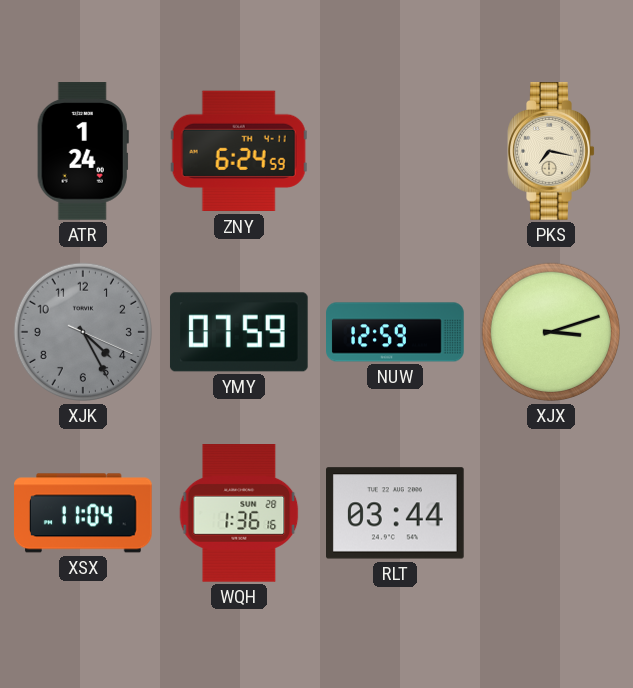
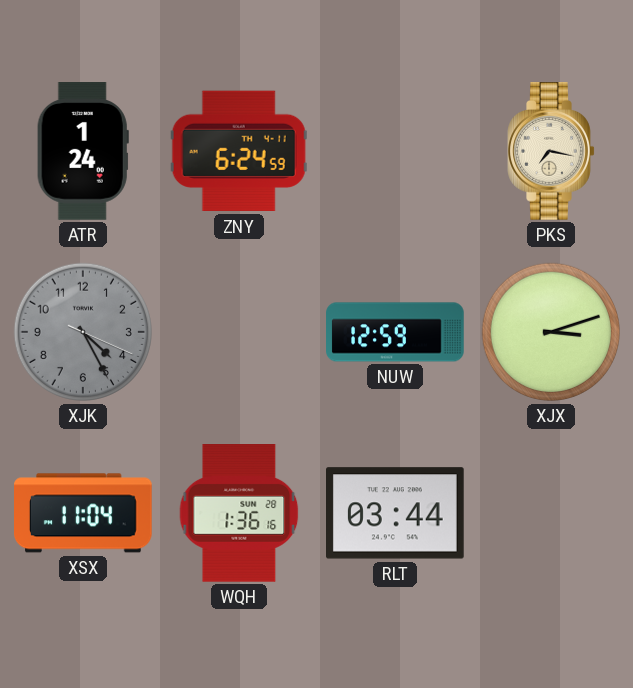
YMY: 07:59 -> none
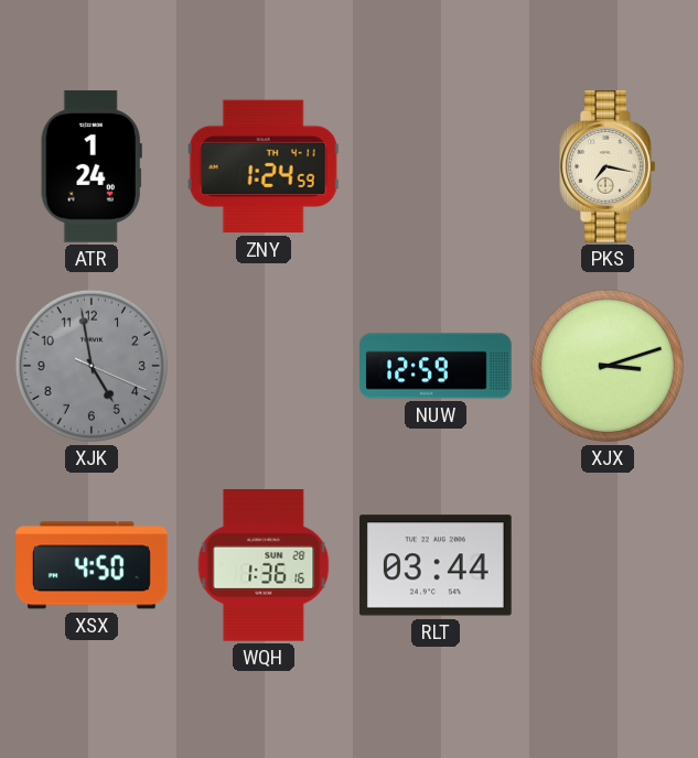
ZNY: 6:24 -> 1:24
XJK: 4:25 -> 4:58
XSX: 11:04 -> 4:50
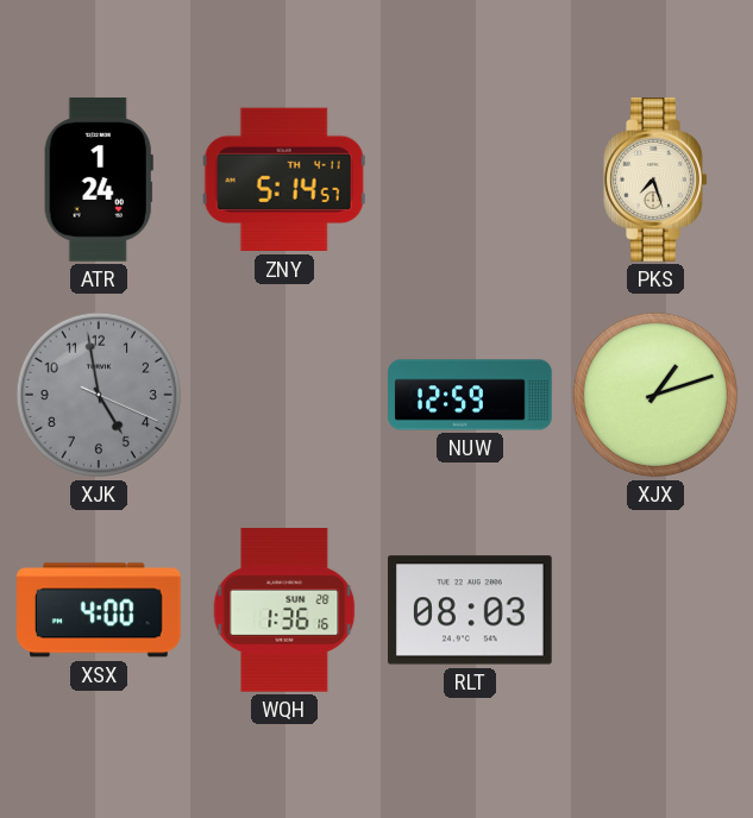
ZNY: 1:24 -> 5:14
PKS: 7:17 -> 7:27
XJX: 3:12 -> 1:12
XSX: 4:50 -> 4:00
RLT: 03:44 -> 08:03
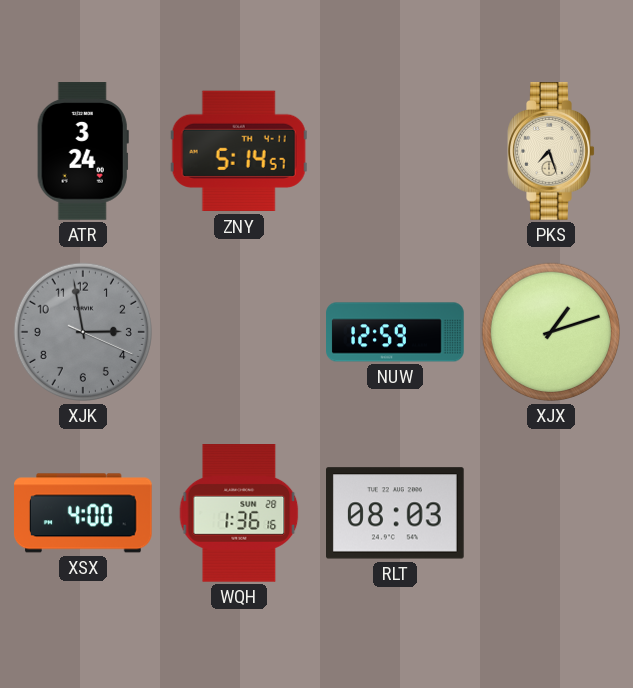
ATR: 1:24 -> 3:24
XJK: 4:58 -> 2:58
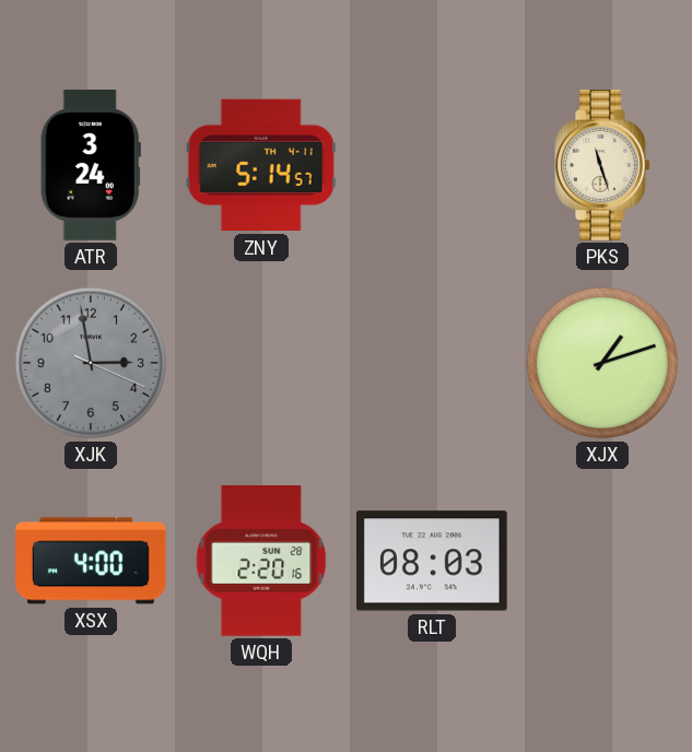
PKS: 7:27 -> 11:27
NUW: 12:59 -> none
WQH: 1:36 -> 2:20
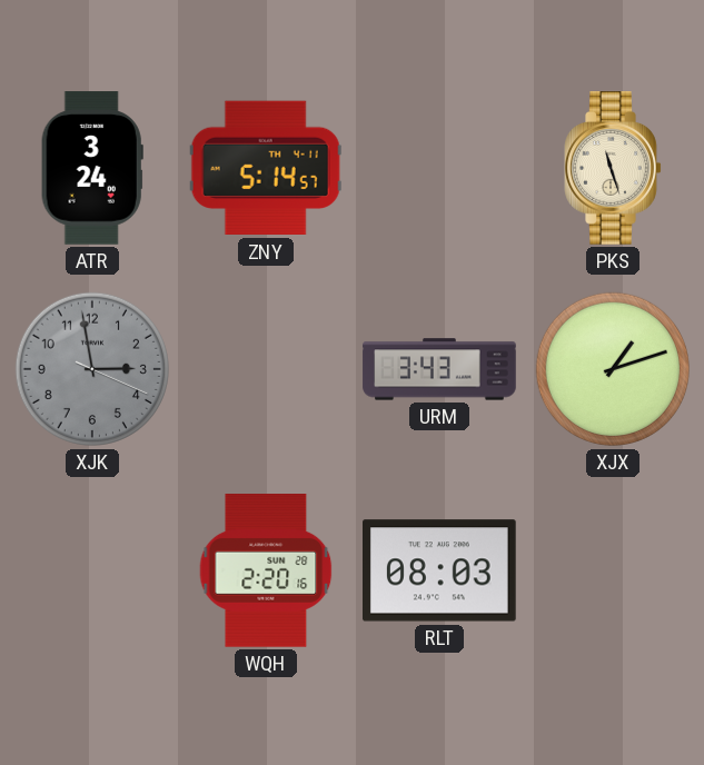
URM: none -> 3:43
XSX: 4:00 -> none
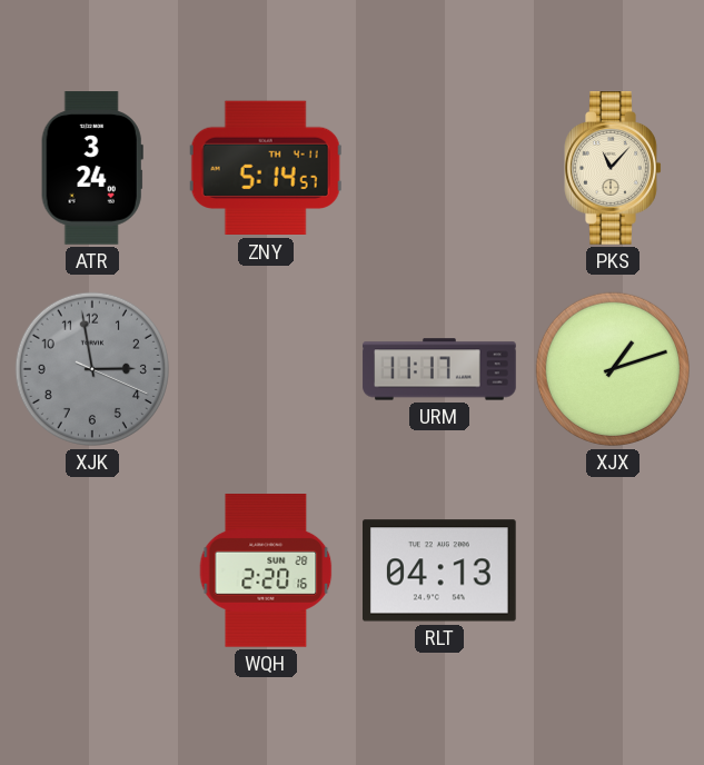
PKS: 11:27 -> 11:07
URM: 3:43 -> 11:17
RLT: 08:03 -> 04:13
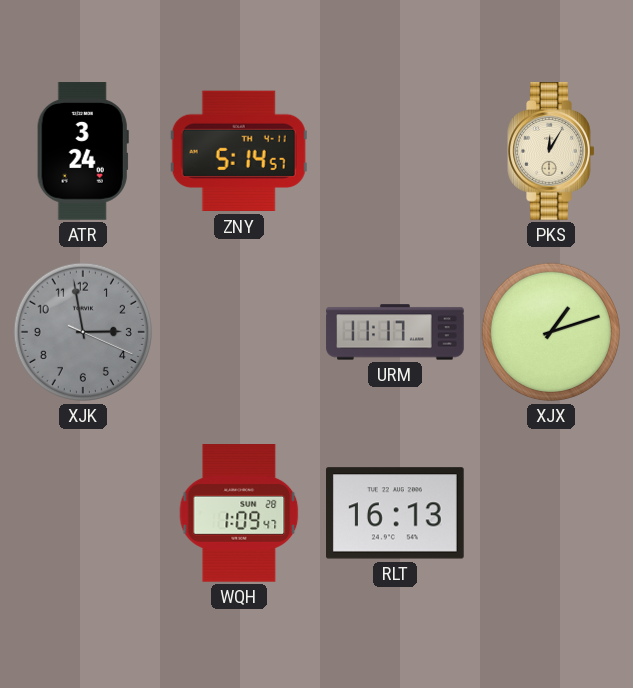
PKS: 11:07 -> 12:05
WQH: 2:20 -> 1:09
RLT: 04:13 -> 16:13
